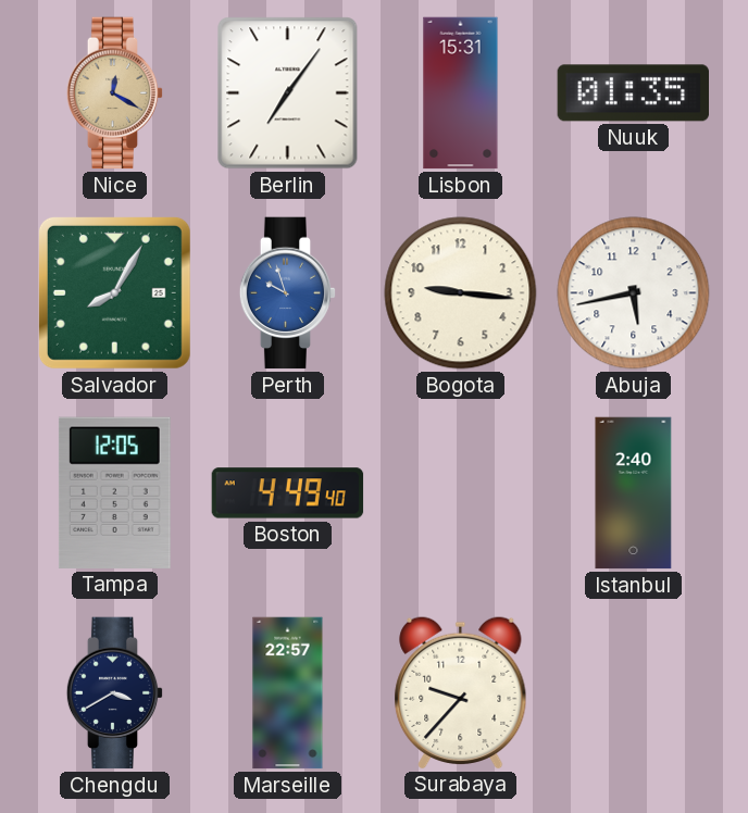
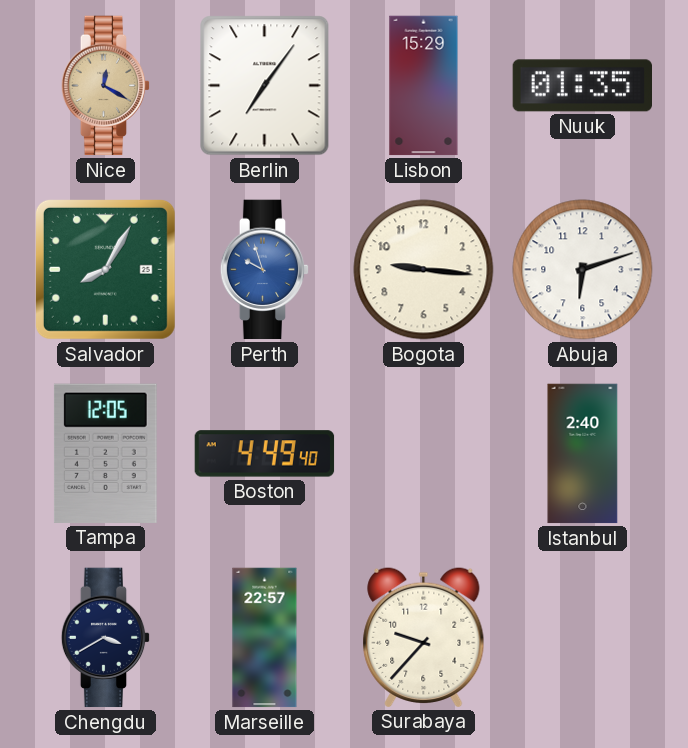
Lisbon: 15:31 -> 15:29
Abuja: 5:43 -> 6:12
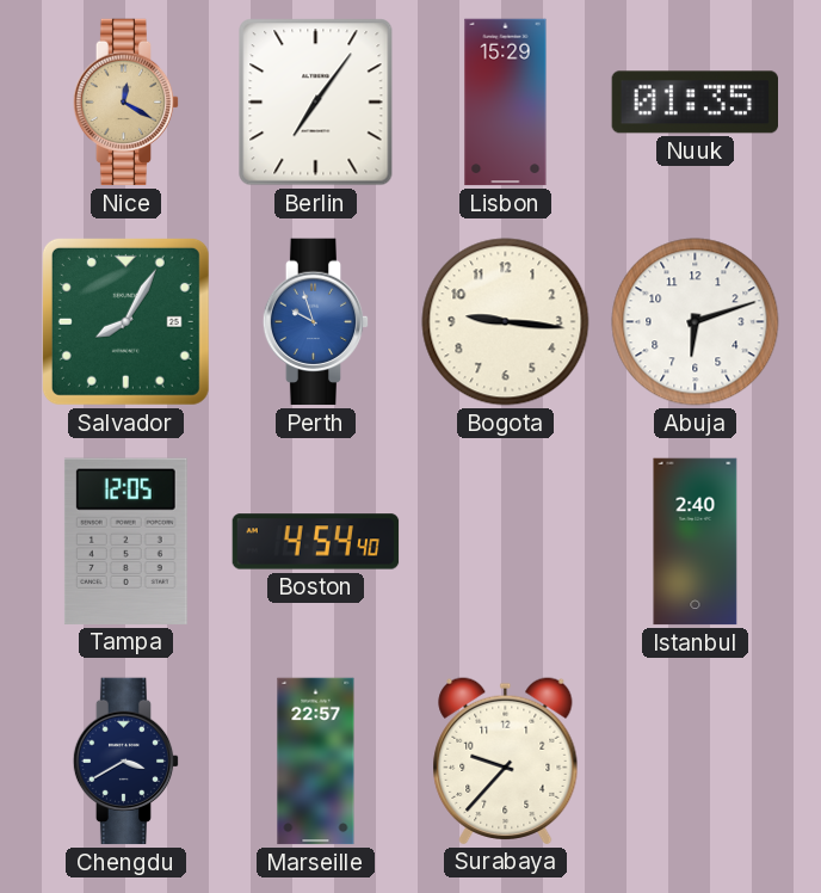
Boston: 4:49 -> 4:54
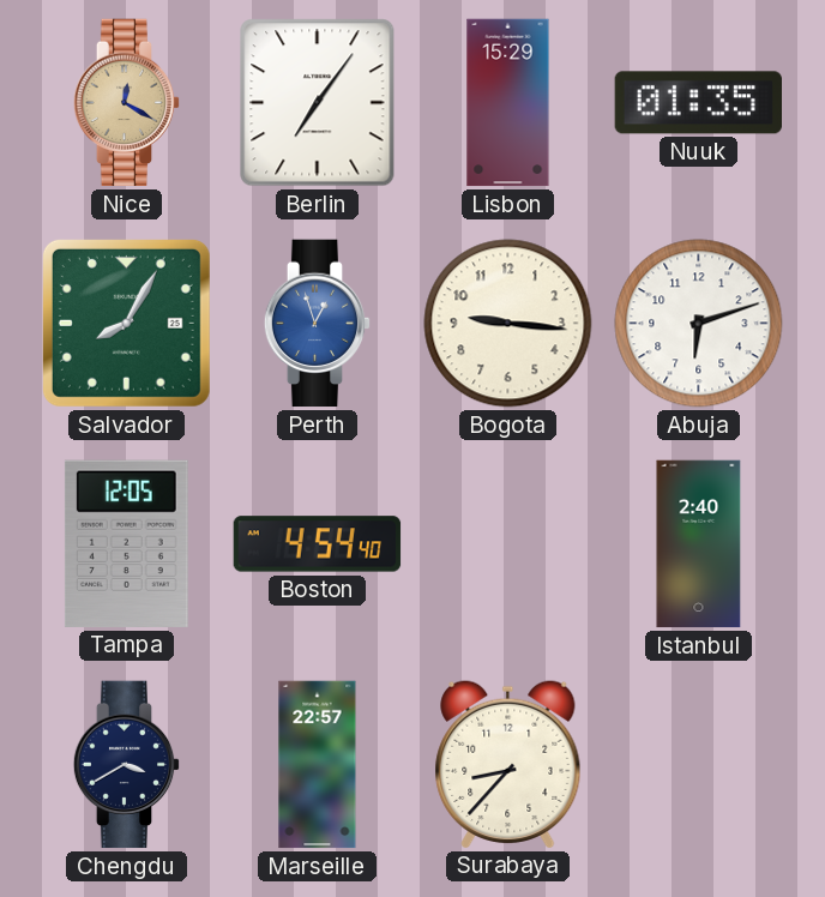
Perth: 9:57 -> 12:57
Surabaya: 9:37 -> 8:37
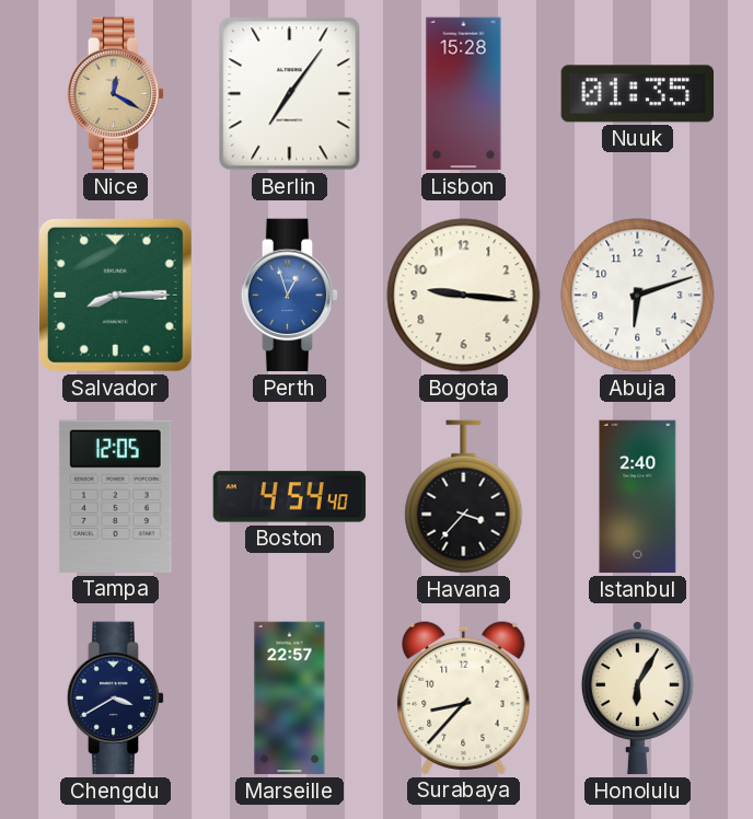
Lisbon: 15:29 -> 15:28
Salvador: 8:05 -> 8:15
Havana: none -> 3:37
Honolulu: none -> 6:05
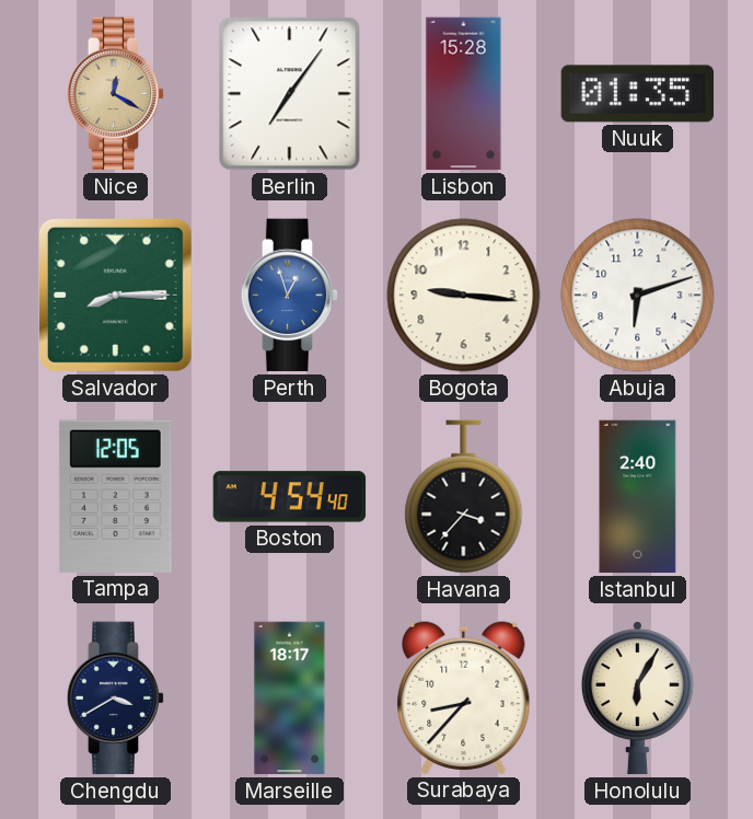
Marseille: 22:57 -> 18:17
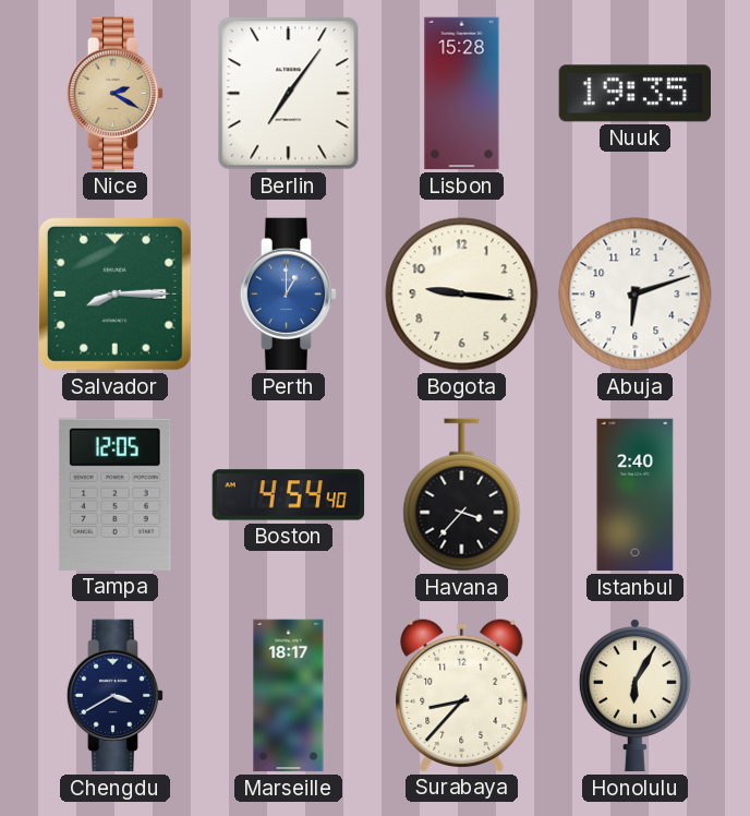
Nice: 12:20 -> 2:20
Nuuk: 01:35 -> 19:35
Perth: 12:57 -> 1:00
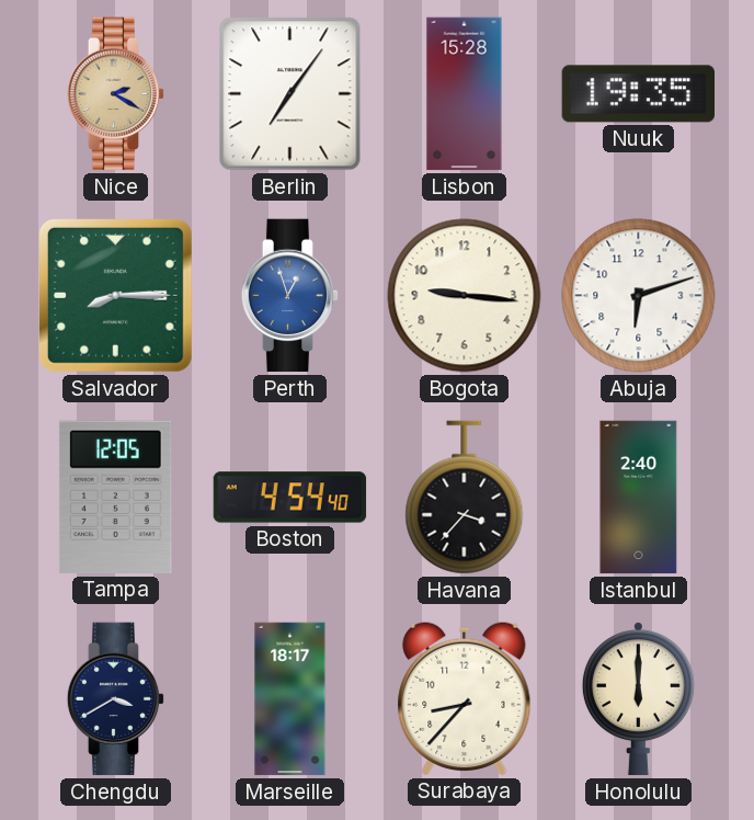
Perth: 1:00 -> 12:57
Honolulu: 6:05 -> 6:00
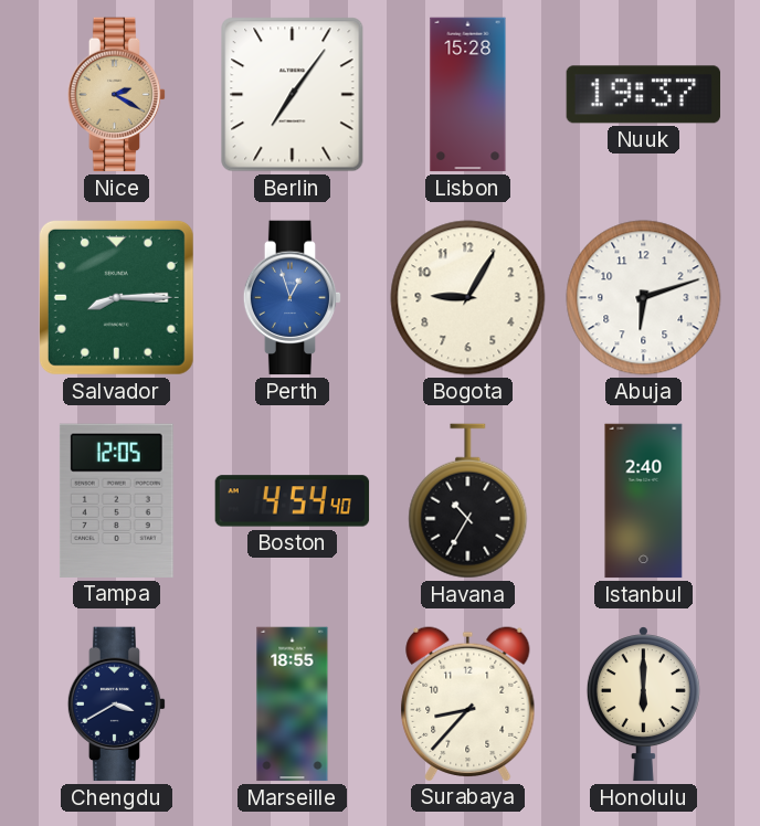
Nuuk: 19:35 -> 19:37
Bogota: 9:16 -> 9:05
Havana: 3:37 -> 10:35
Marseille: 18:17 -> 18:55
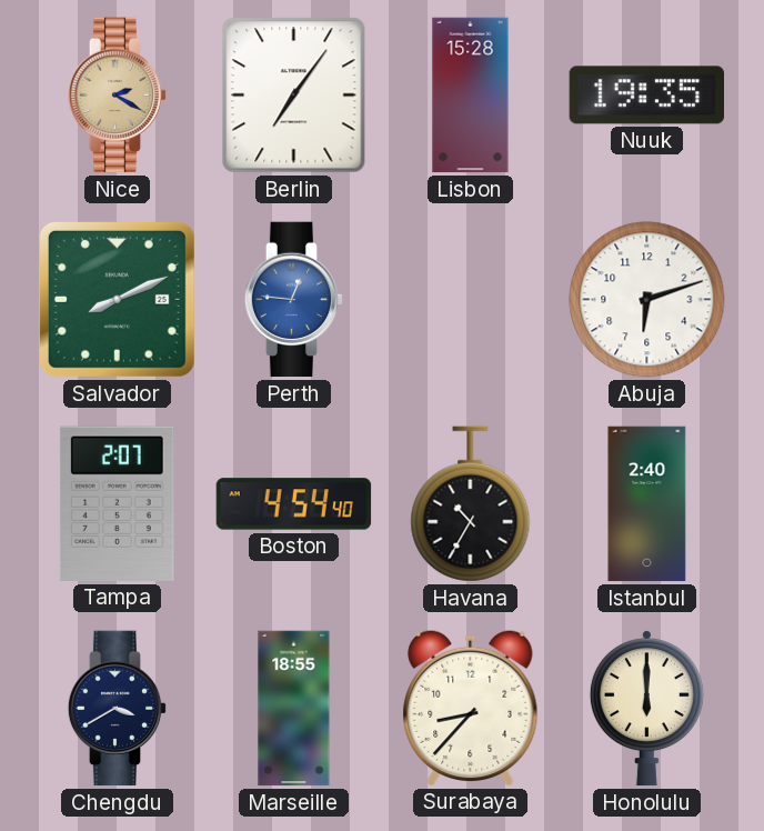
Nuuk: 19:37 -> 19:35
Salvador: 8:15 -> 8:11
Perth: 12:57 -> 12:46
Bogota: 9:05 -> none
Tampa: 12:05 -> 2:07
